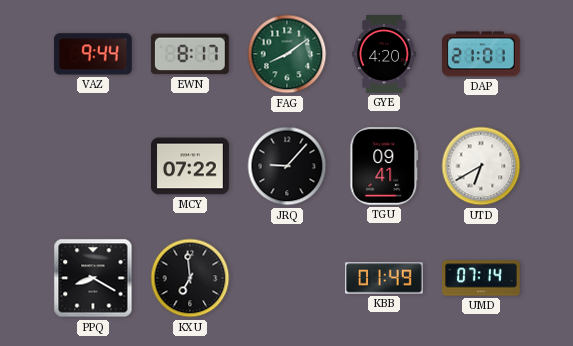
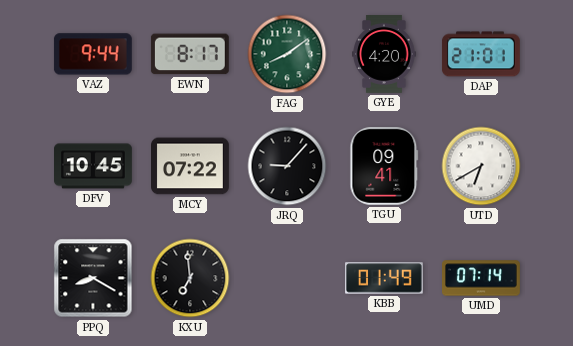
DFV: none -> 10:45
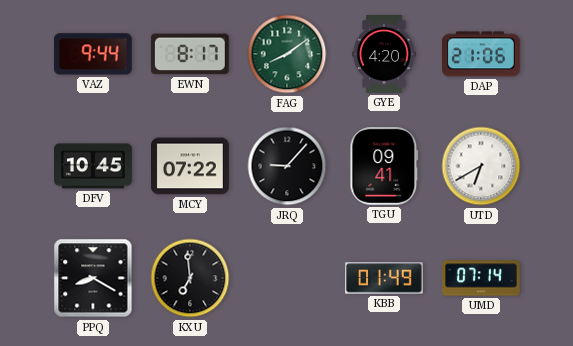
DAP: 21:01 -> 21:06
